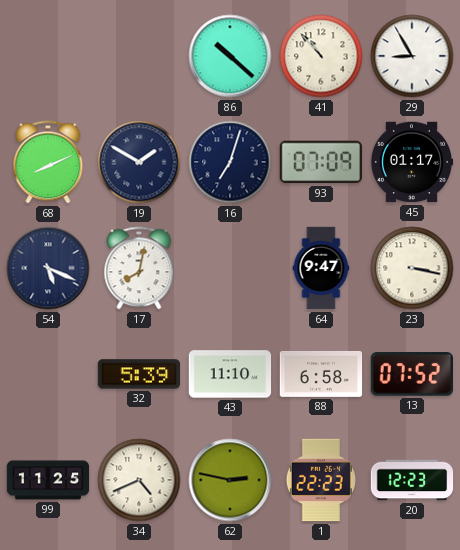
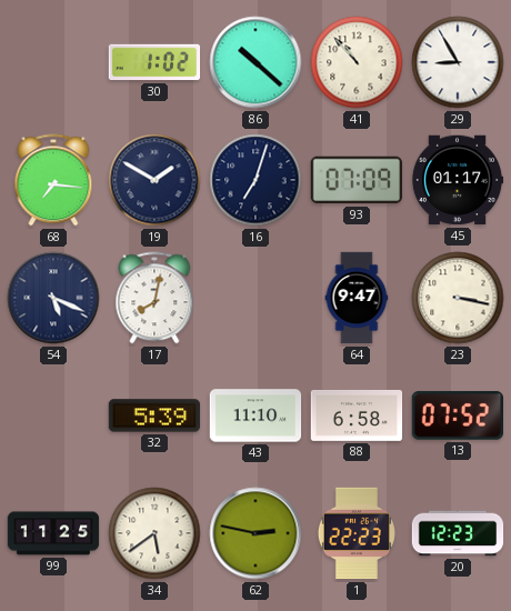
30: none -> 1:02
68: 8:11 -> 7:16
34: 4:41 -> 5:39
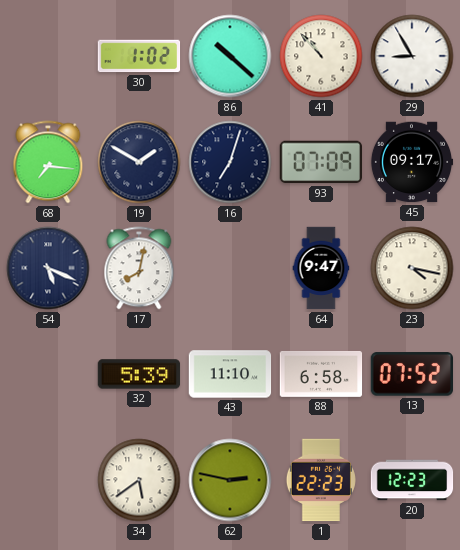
45: 01:17 -> 09:17
23: 3:17 -> 4:17
99: 11:25 -> none
